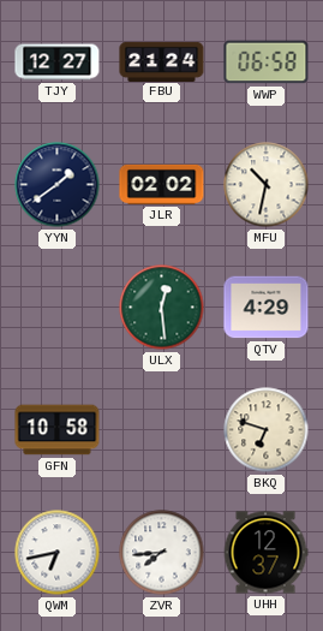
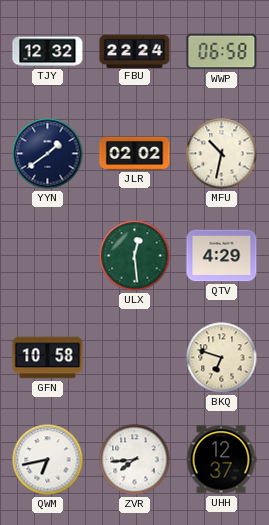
TJY: 12:27 -> 12:32
FBU: 21:24 -> 22:24
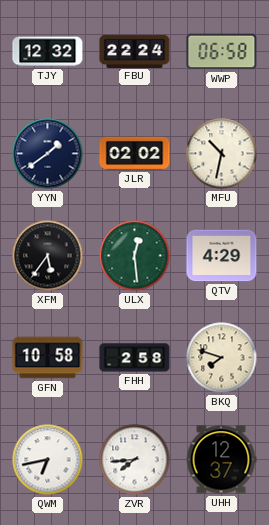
XFM: none -> 5:36
FHH: none -> 2:58
BKQ: 6:48 -> 7:48
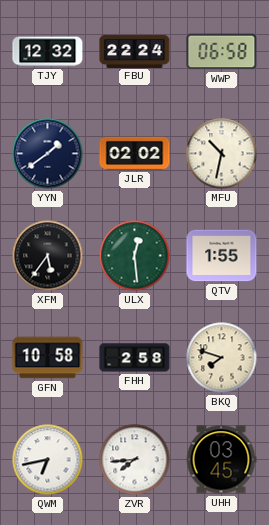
QTV: 4:29 -> 1:55
UHH: 12:37 -> 03:45
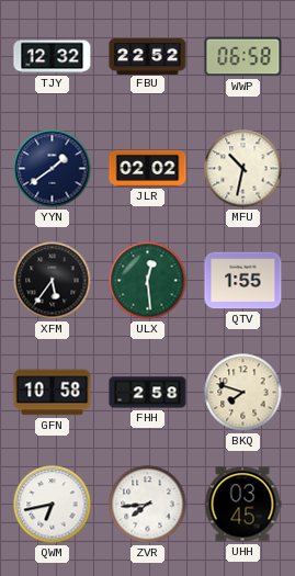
FBU: 22:24 -> 22:52
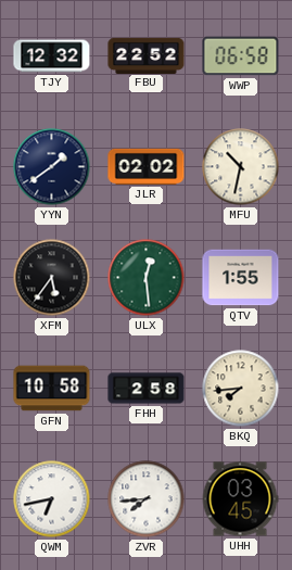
BKQ: 7:48 -> 7:44
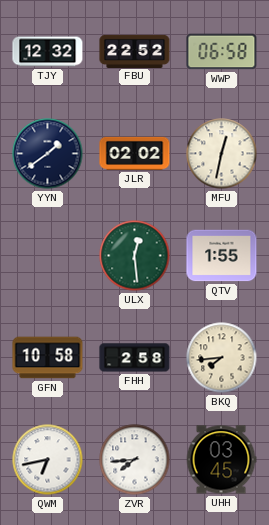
MFU: 10:32 -> 12:32
XFM: 5:36 -> none
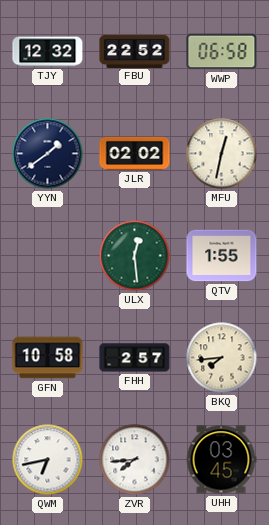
FHH: 2:58 -> 2:57
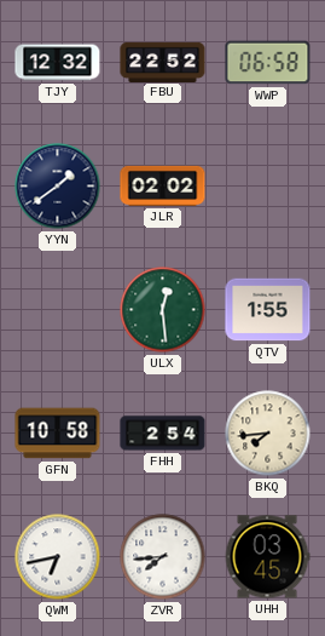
MFU: 12:32 -> none
FHH: 2:57 -> 2:54
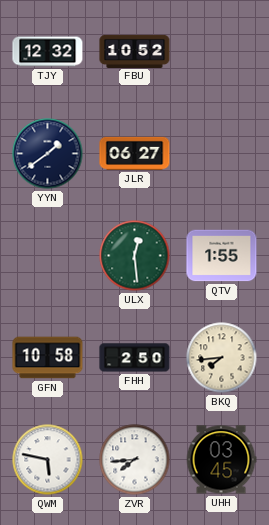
FBU: 22:52 -> 10:52
WWP: 06:58 -> none
JLR: 02:02 -> 06:27
FHH: 2:54 -> 2:50
QWM: 6:43 -> 5:47
